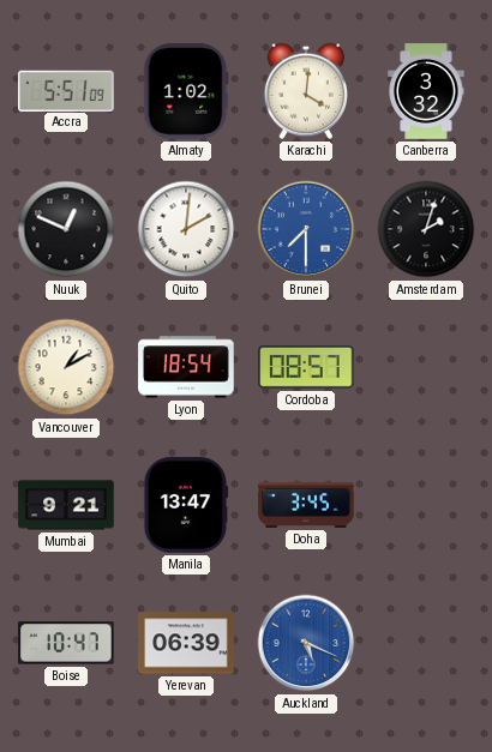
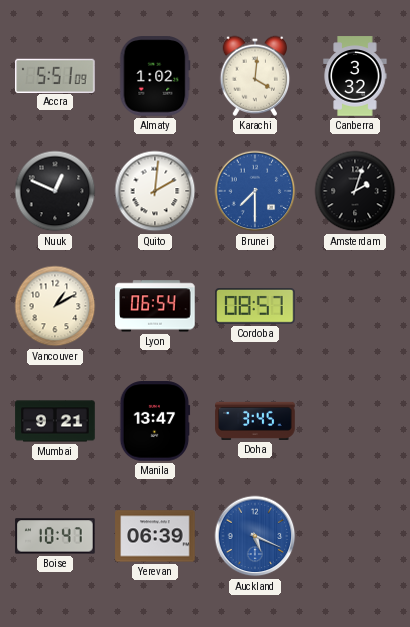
Lyon: 18:54 -> 06:54
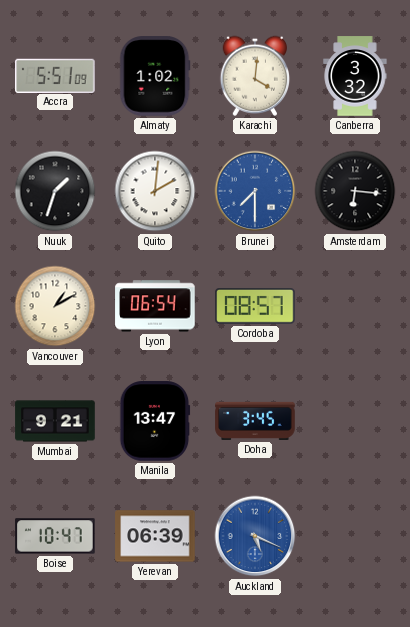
Nuuk: 12:49 -> 1:33
Amsterdam: 2:03 -> 6:16
